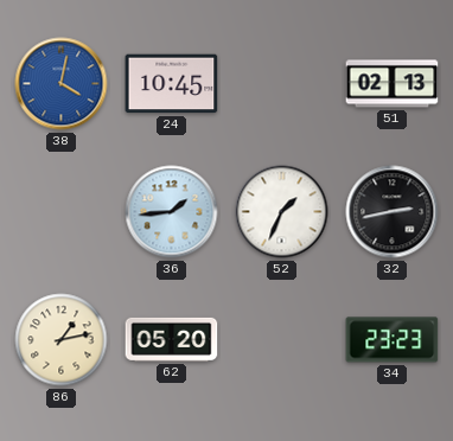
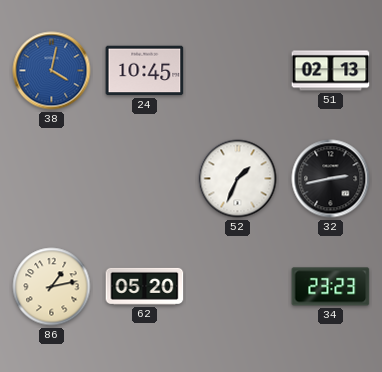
36: 1:44 -> none
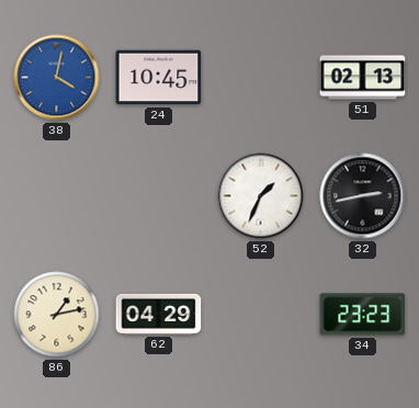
62: 05:20 -> 04:29
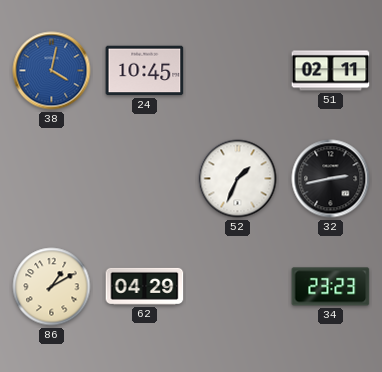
51: 02:13 -> 02:11
86: 1:13 -> 1:10
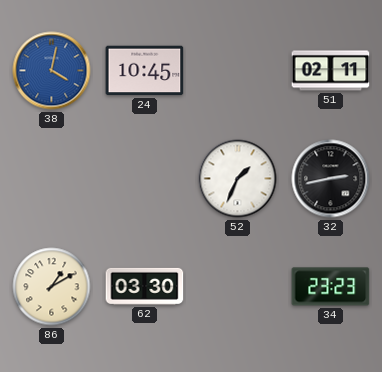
62: 04:29 -> 03:30
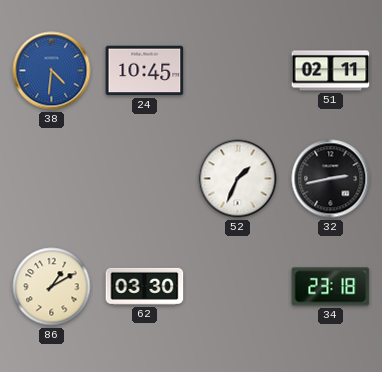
38: 4:02 -> 4:31
34: 23:23 -> 23:18
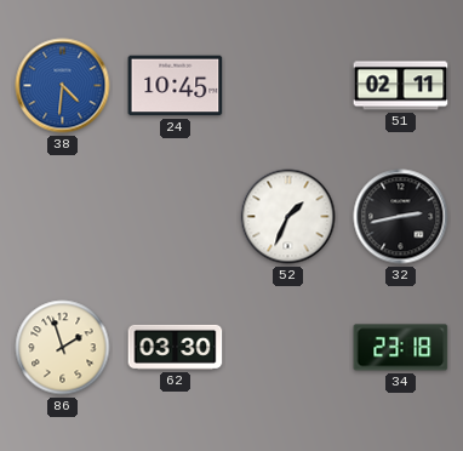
86: 1:10 -> 1:57
